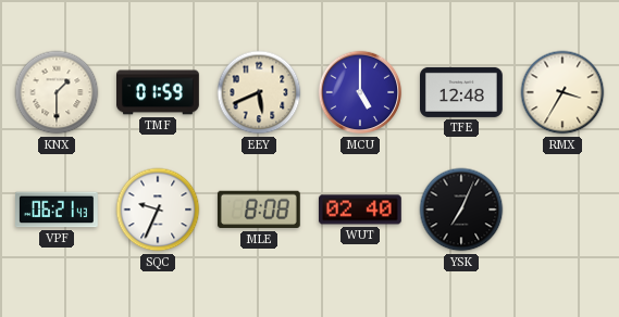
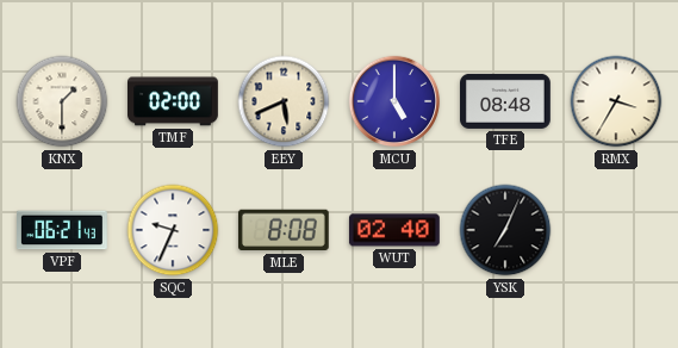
TMF: 01:59 -> 02:00
TFE: 12:48 -> 08:48
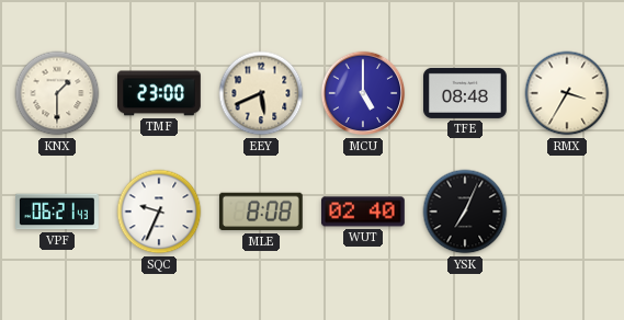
TMF: 02:00 -> 23:00
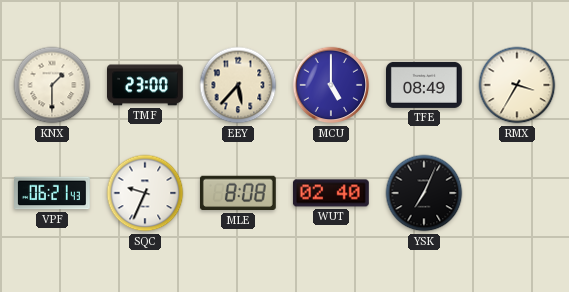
EEY: 5:41 -> 5:37
TFE: 08:48 -> 08:49
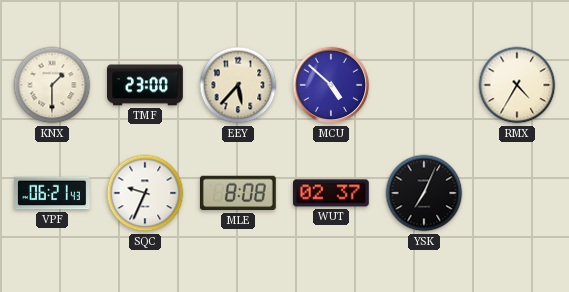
MCU: 5:00 -> 4:52
TFE: 08:49 -> none
RMX: 3:35 -> 4:35
WUT: 02:40 -> 02:37
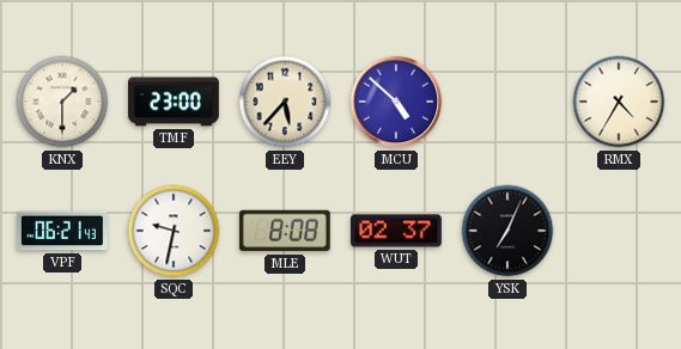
SQC: 9:34 -> 9:32
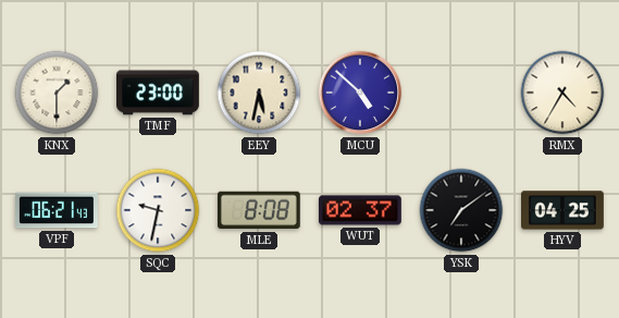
EEY: 5:37 -> 5:32
YSK: 7:04 -> 7:09
HYV: none -> 04:25
